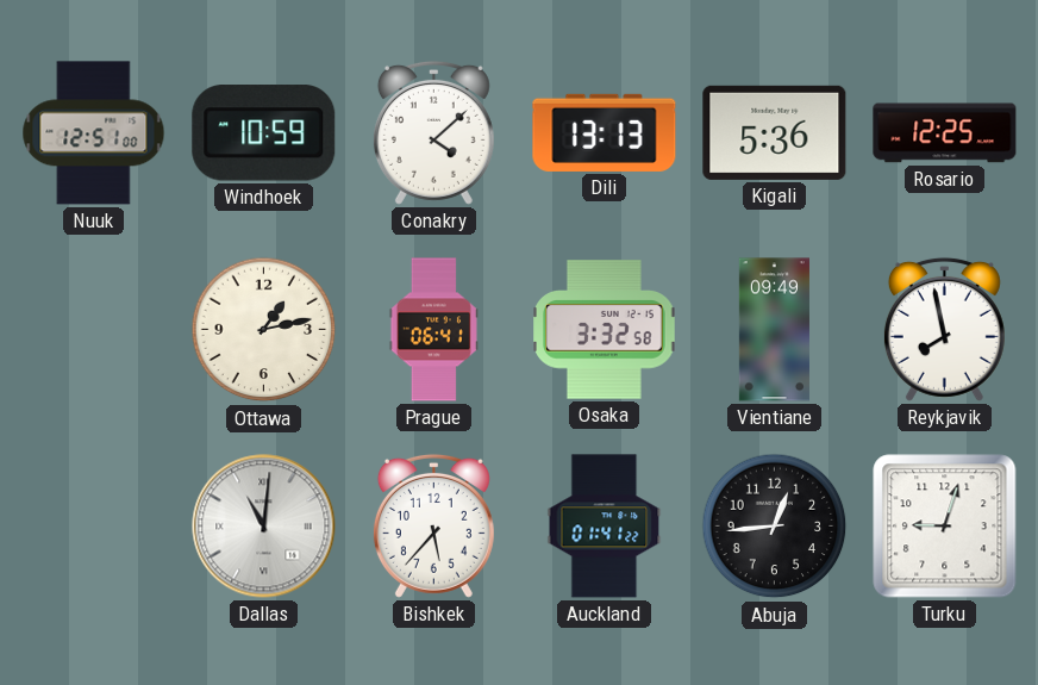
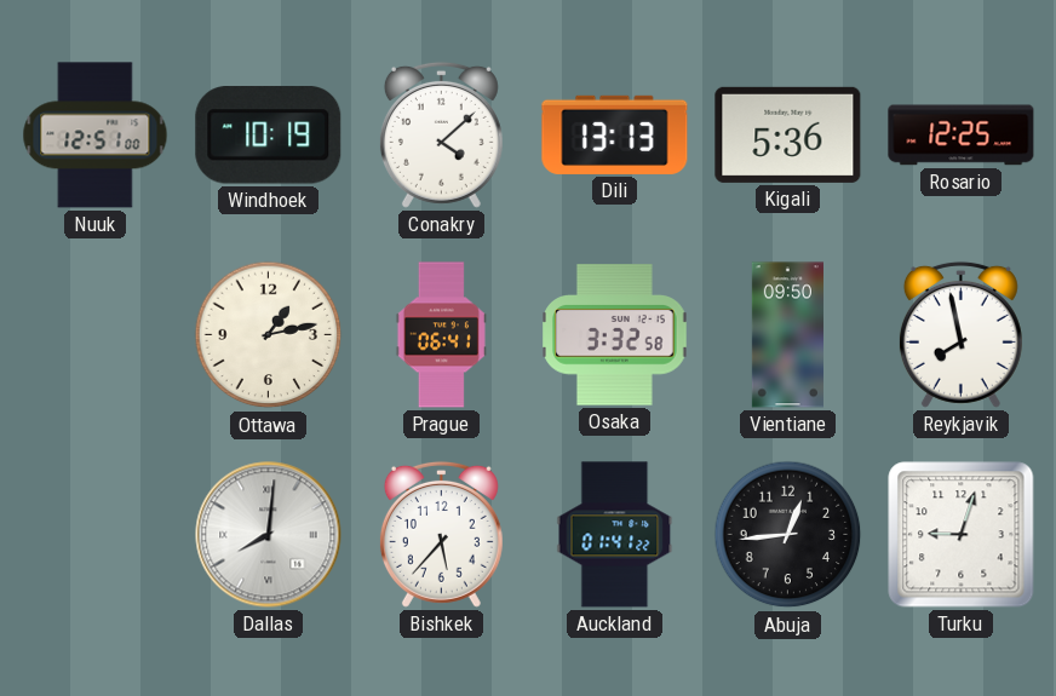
Windhoek: 10:59 -> 10:19
Vientiane: 09:49 -> 09:50
Dallas: 11:01 -> 8:01
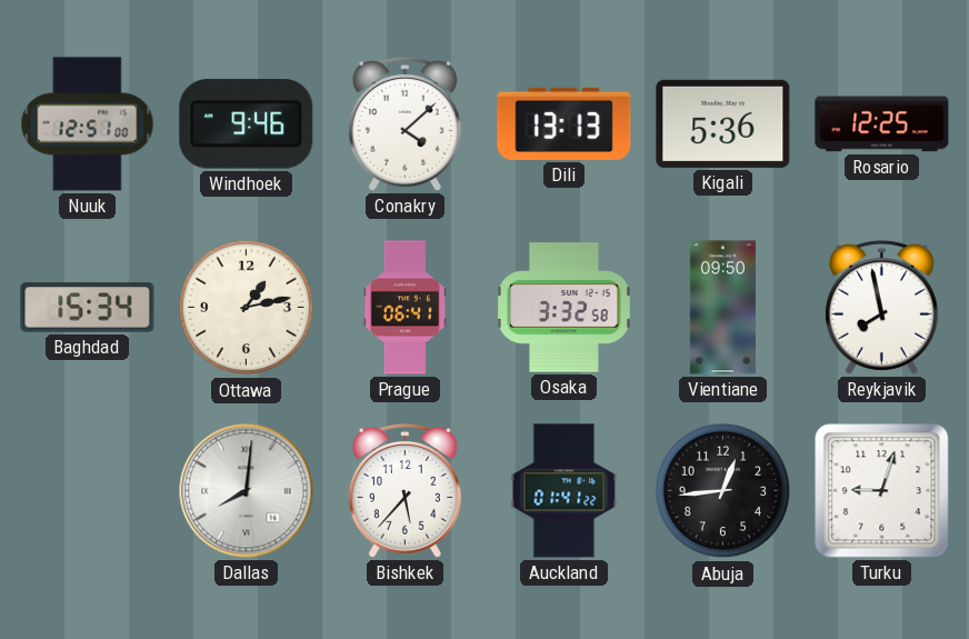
Windhoek: 10:19 -> 9:46
Baghdad: none -> 15:34
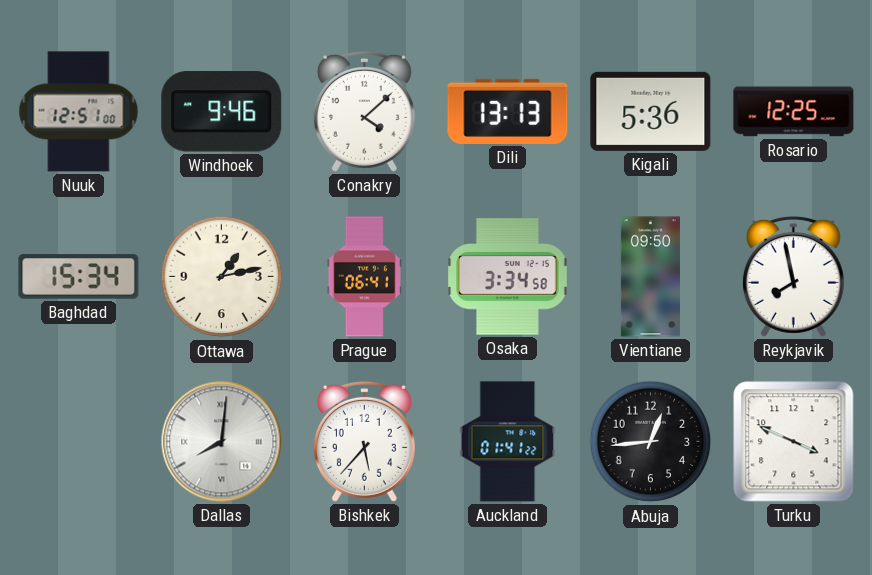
Osaka: 3:32 -> 3:34
Turku: 9:03 -> 3:49
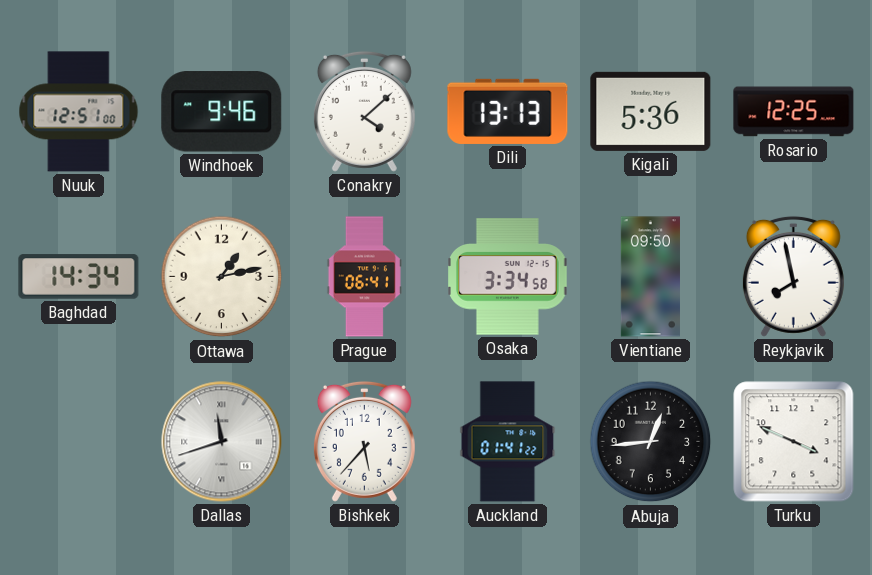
Baghdad: 15:34 -> 14:34
Dallas: 8:01 -> 11:42
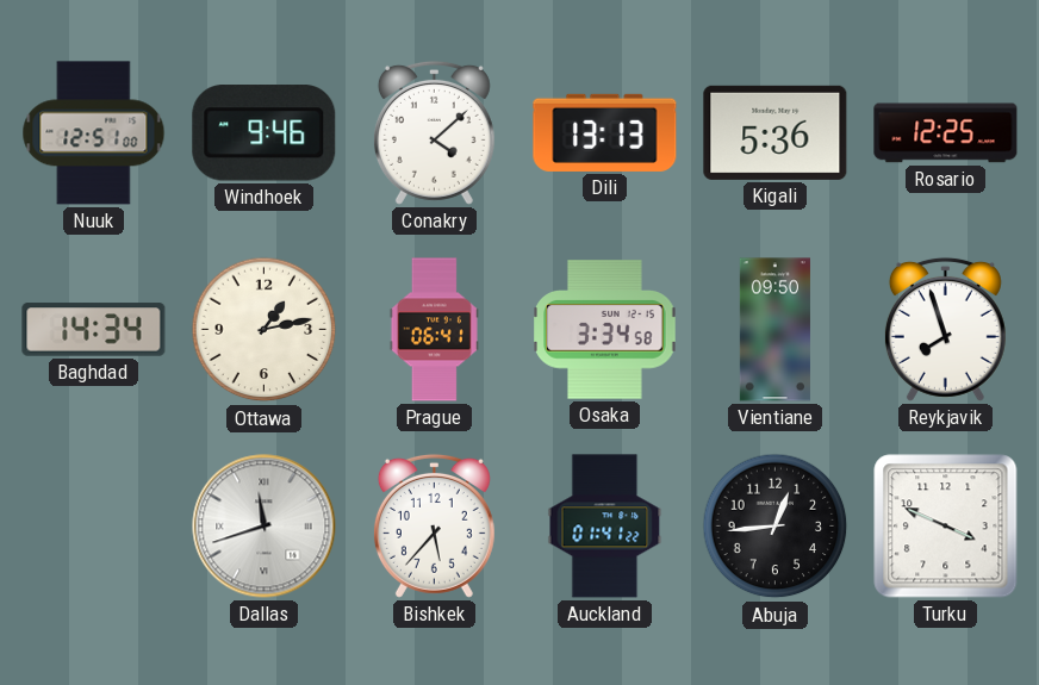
Reykjavik: 7:58 -> 7:57
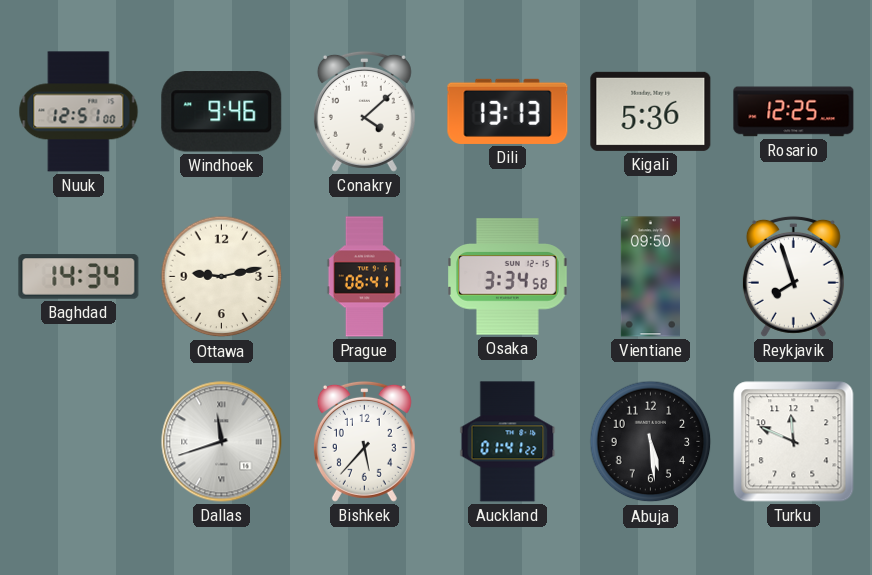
Ottawa: 1:13 -> 9:13
Abuja: 12:44 -> 5:29
Turku: 3:49 -> 11:49
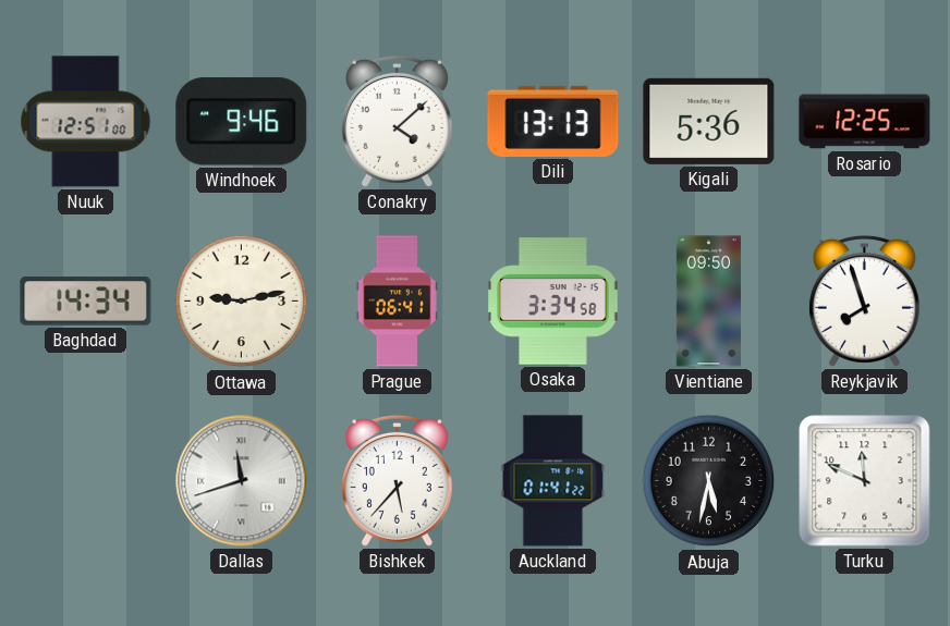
Abuja: 5:29 -> 5:32
